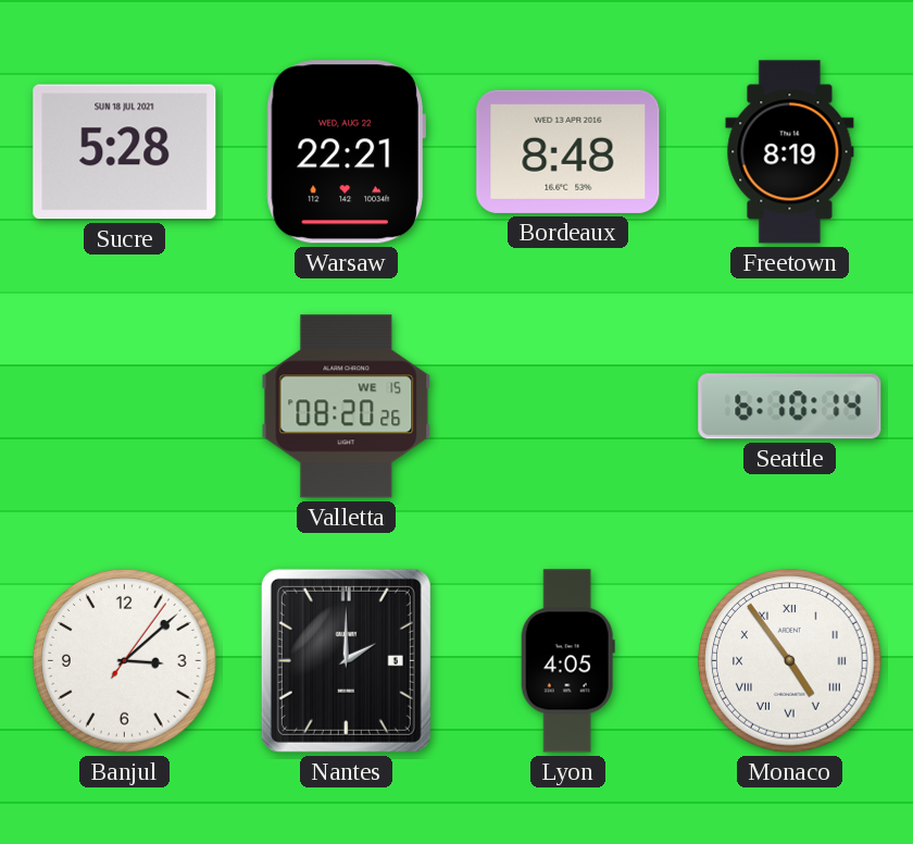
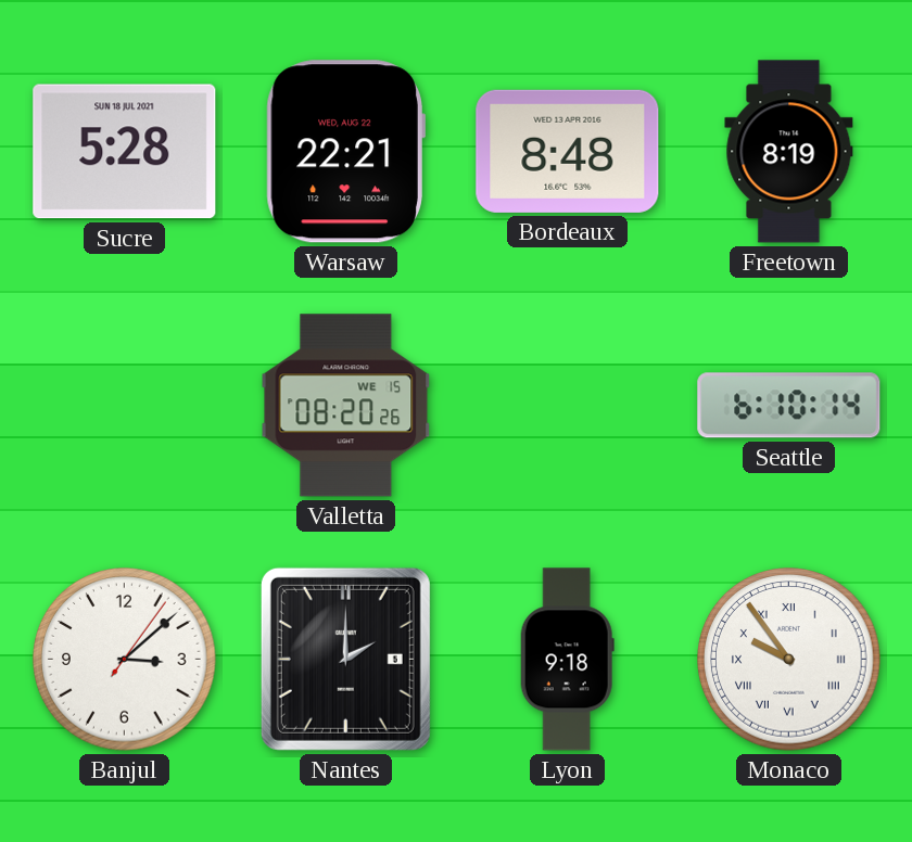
Lyon: 4:05 -> 9:18
Monaco: 4:54 -> 9:54
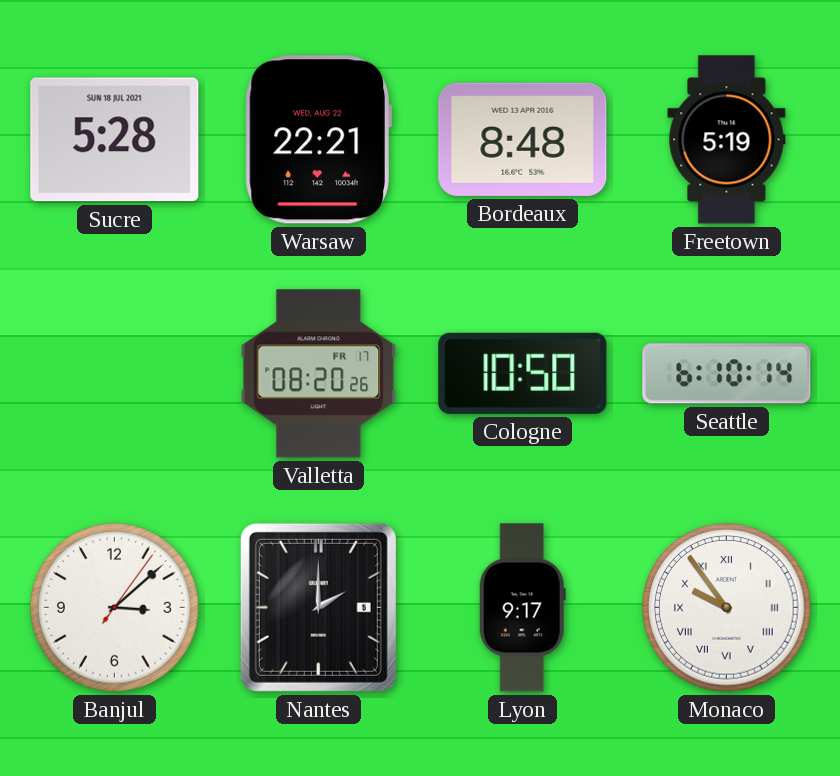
Freetown: 8:19 -> 5:19
Valletta date: WE 15 -> FR 17
Cologne: none -> 10:50
Lyon: 9:18 -> 9:17
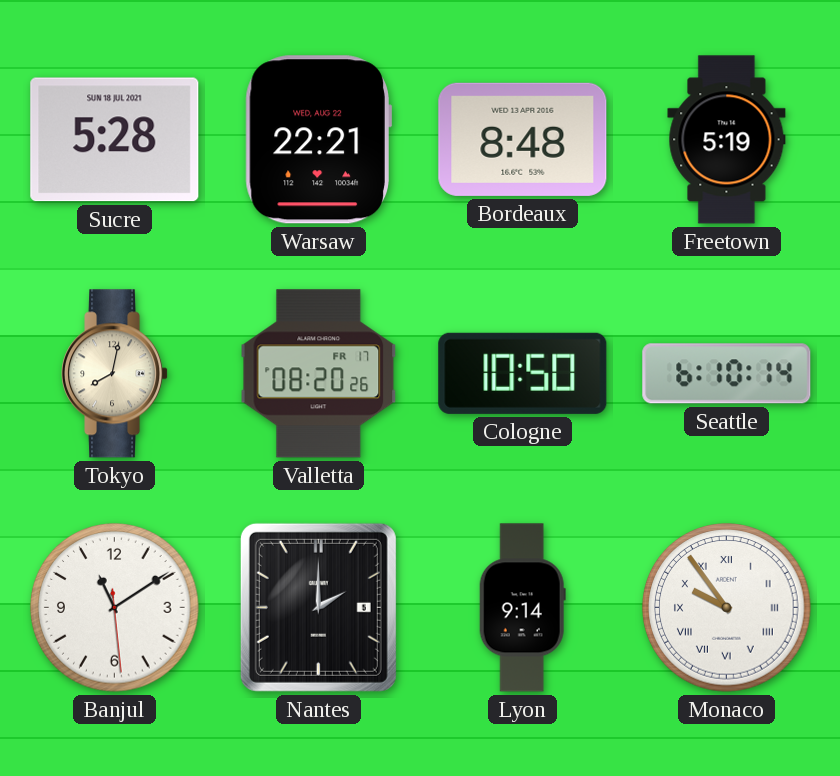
Tokyo: none -> 8:02
Banjul: 3:08 -> 11:09
Lyon: 9:17 -> 9:14
